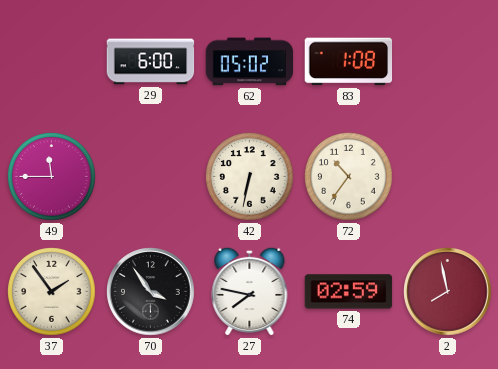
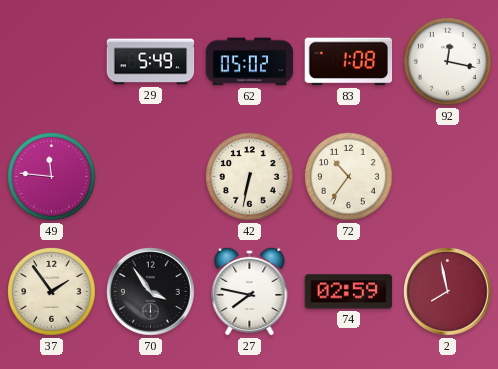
29: 6:00 -> 5:49
92: none -> 12:17
49: 11:45 -> 11:46
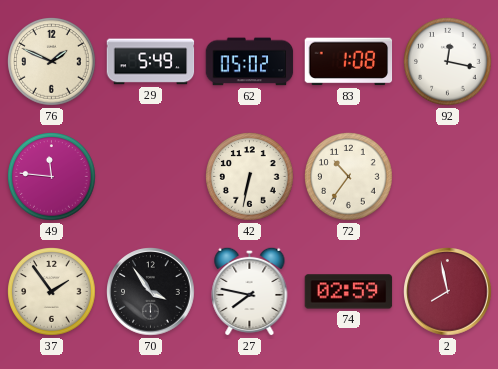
76: none -> 1:49
